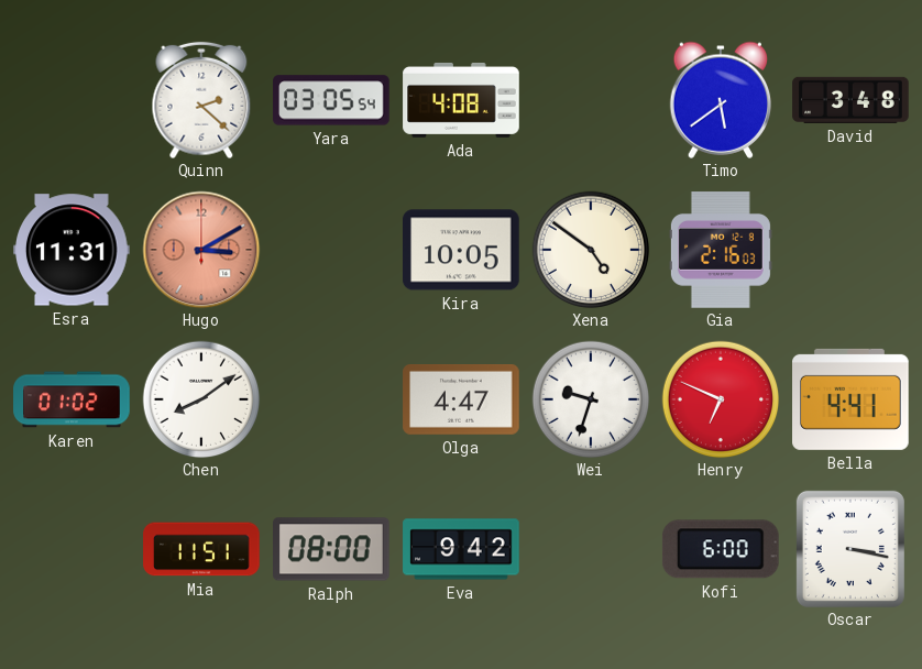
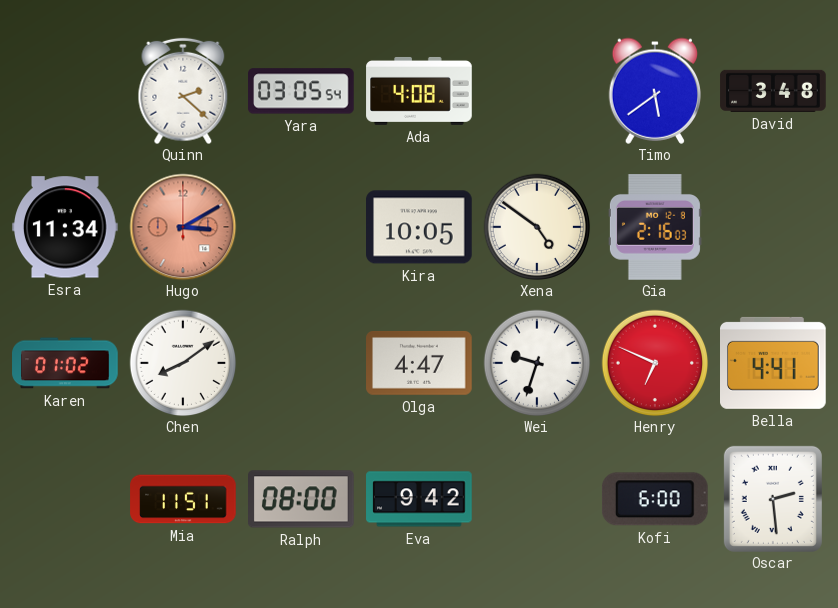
Esra: 11:31 -> 11:34
Oscar: 3:17 -> 2:29
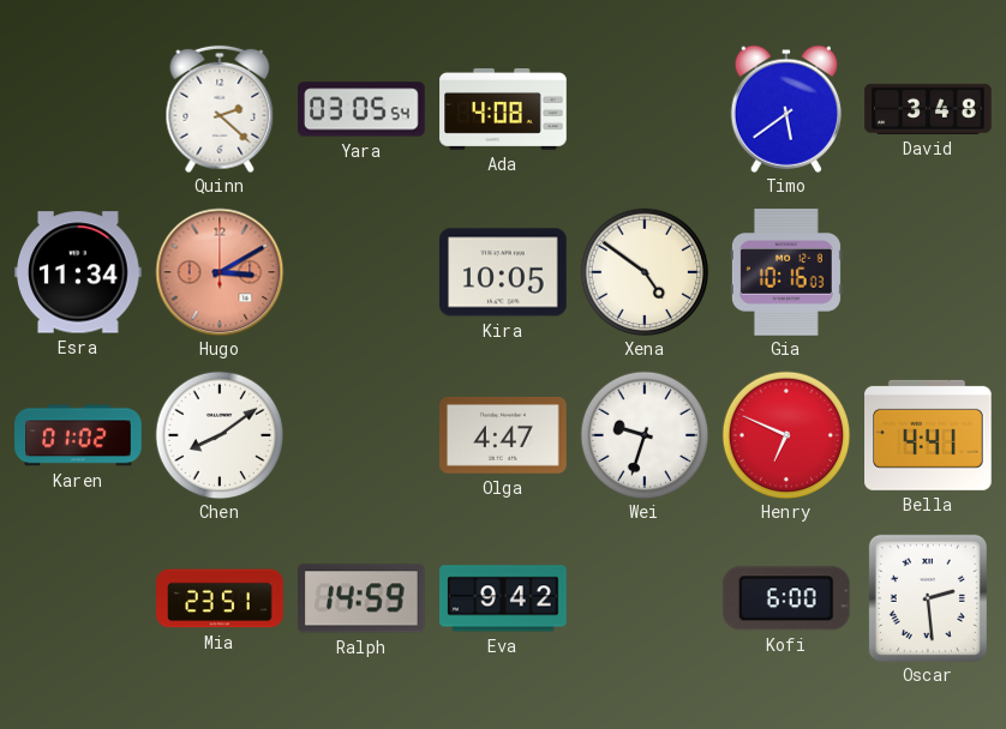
Gia: 2:16 -> 10:16
Mia: 11:51 -> 23:51
Ralph: 08:00 -> 14:59
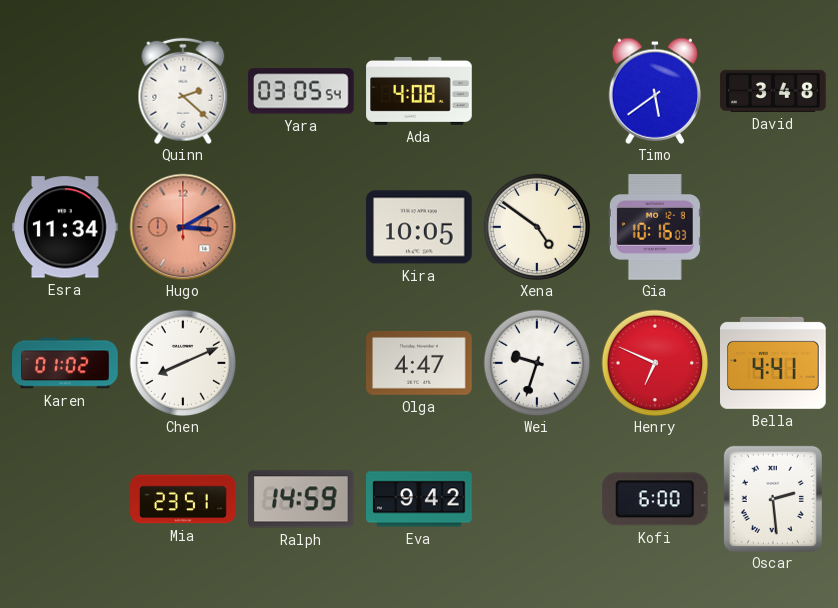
Chen: 8:09 -> 8:11
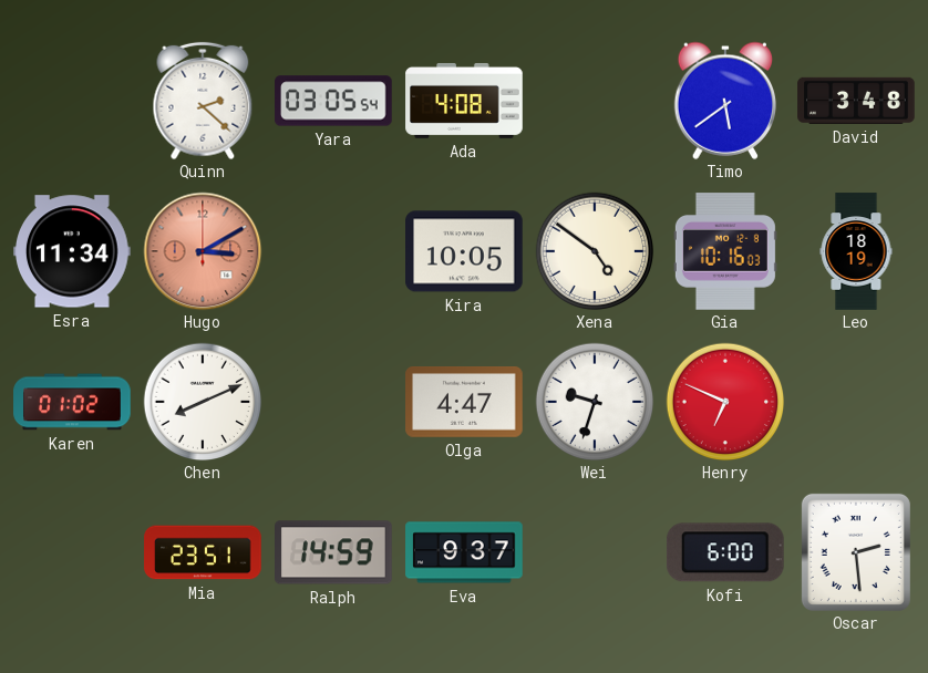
Leo: none -> 18:19
Bella: 4:41 -> none
Eva: 9:42 -> 9:37
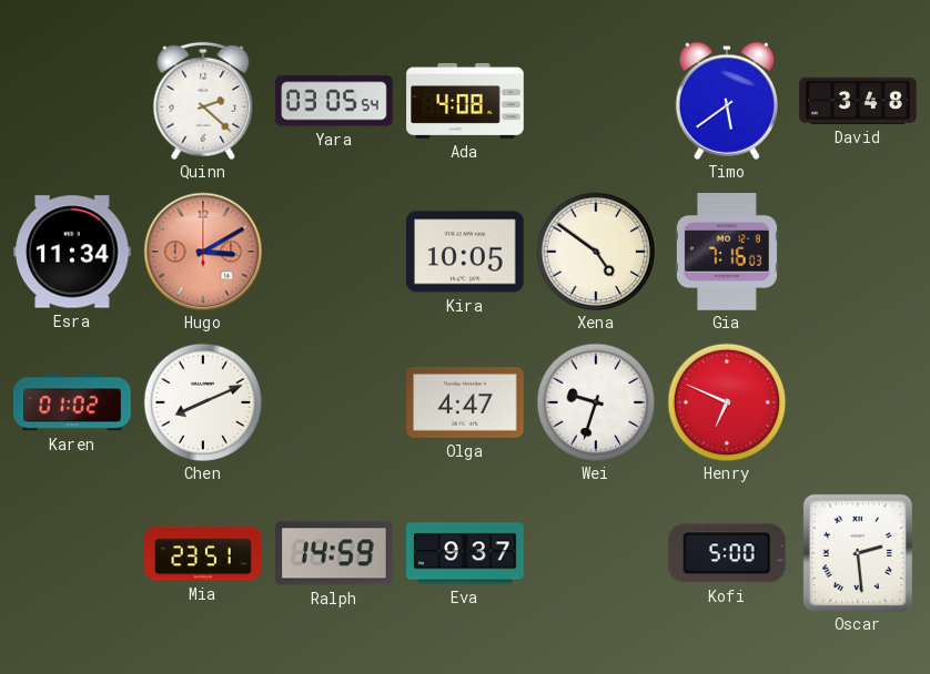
Gia: 10:16 -> 7:16
Leo: 18:19 -> none
Kofi: 6:00 -> 5:00
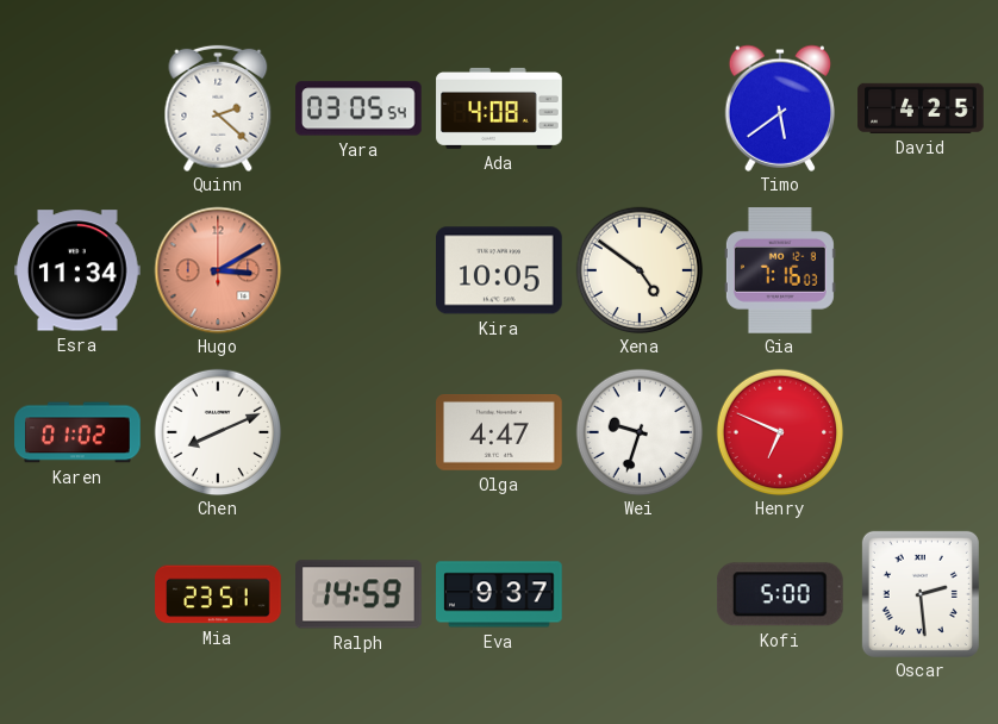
David: 3:48 -> 4:25
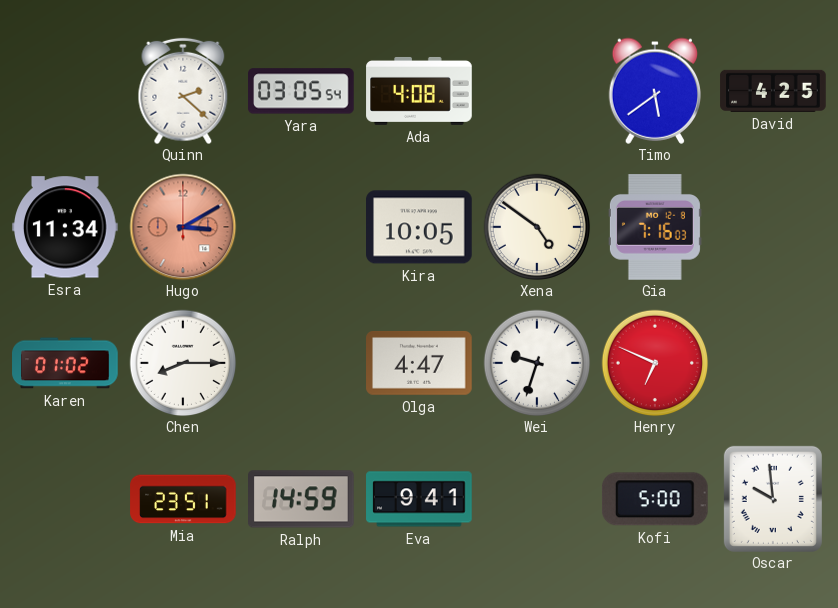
Chen: 8:11 -> 8:15
Eva: 9:37 -> 9:41
Oscar: 2:29 -> 9:59
